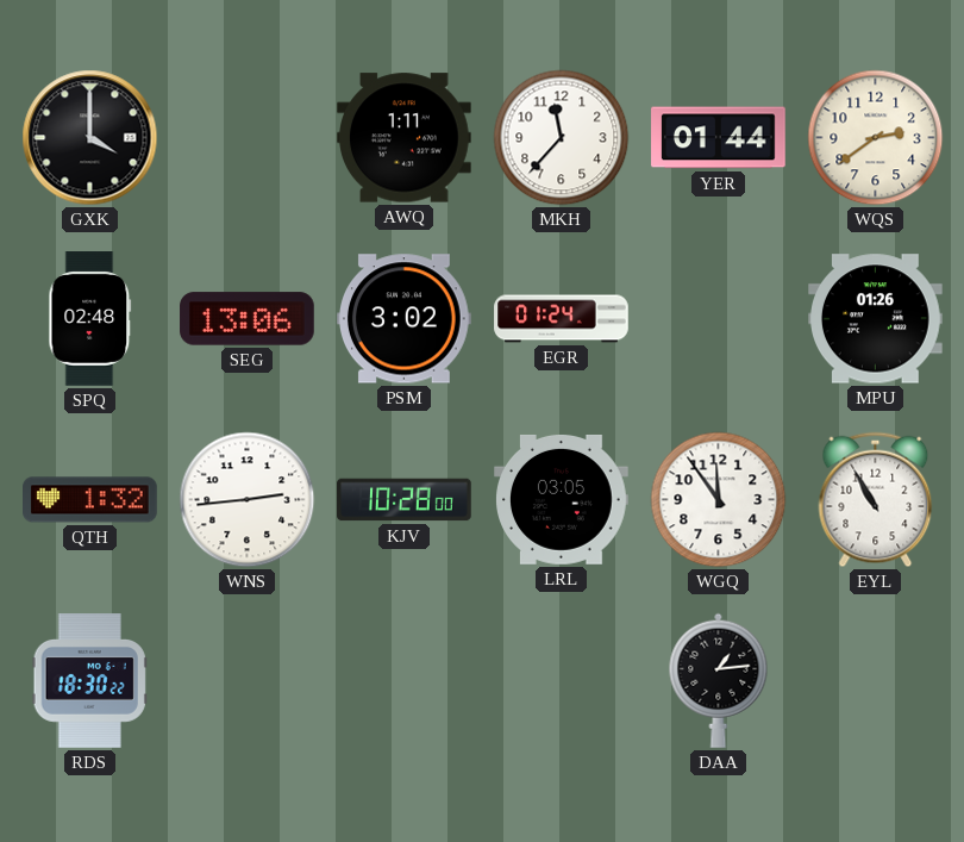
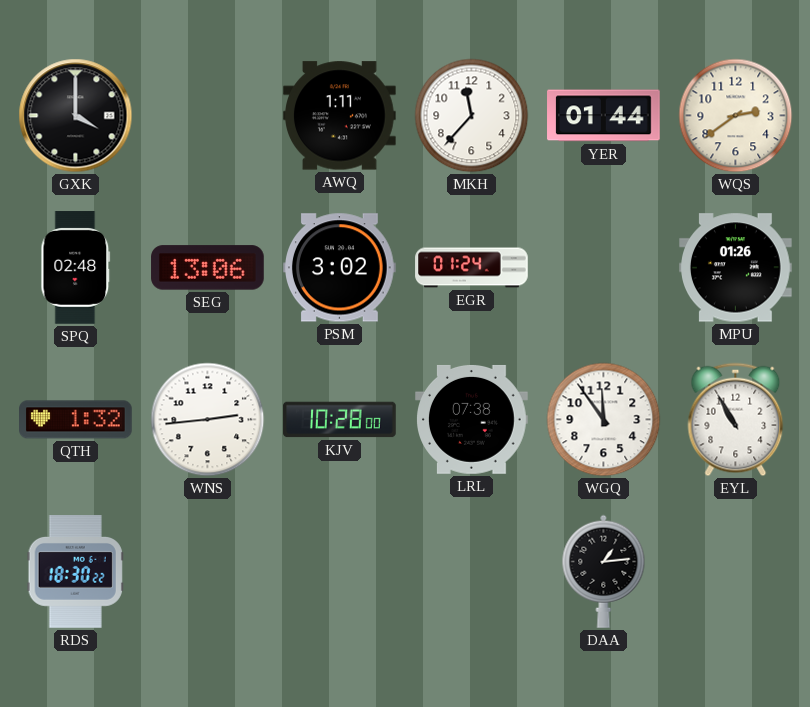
LRL: 03:05 -> 07:38
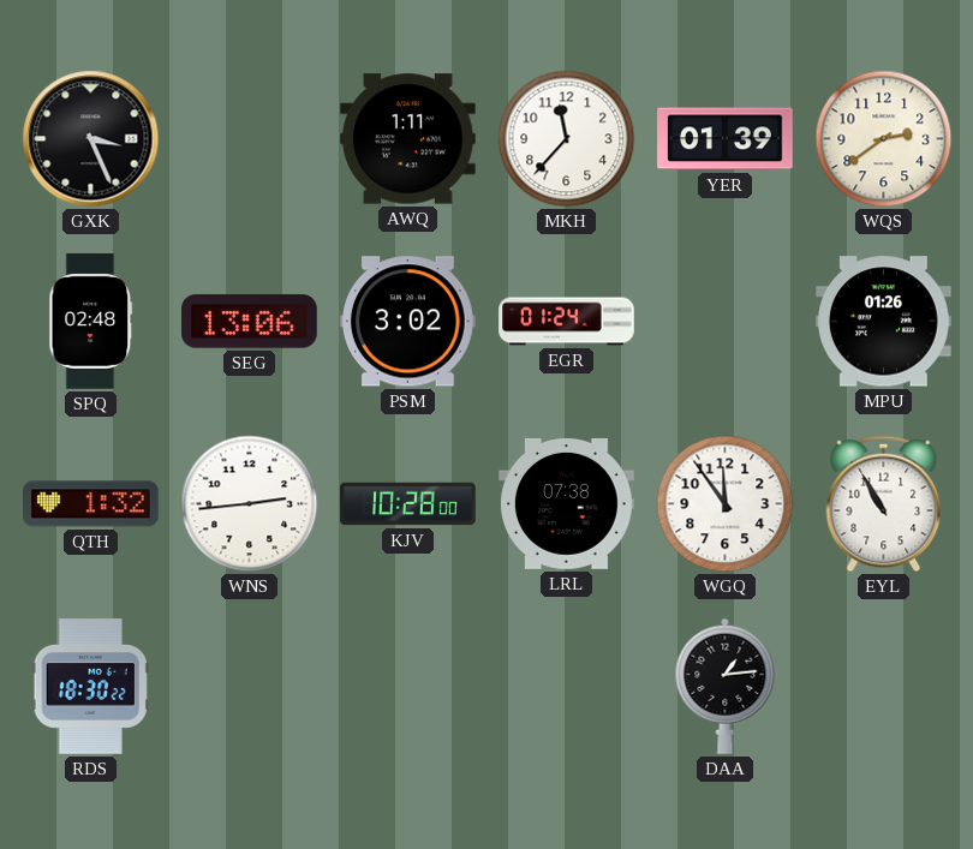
GXK: 4:00 -> 3:26
YER: 01:44 -> 01:39
